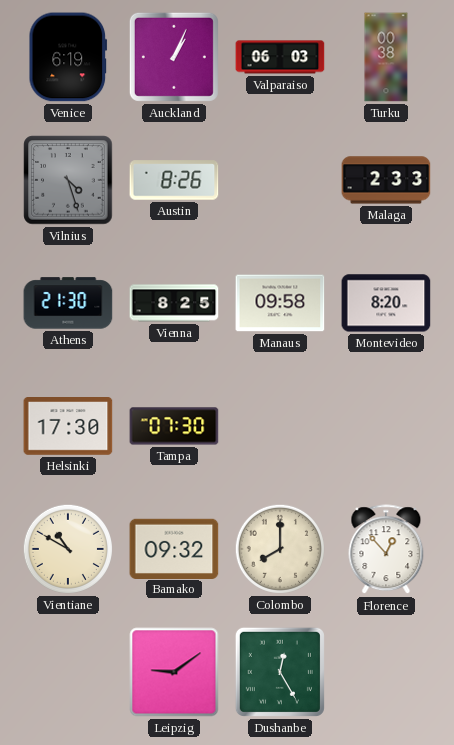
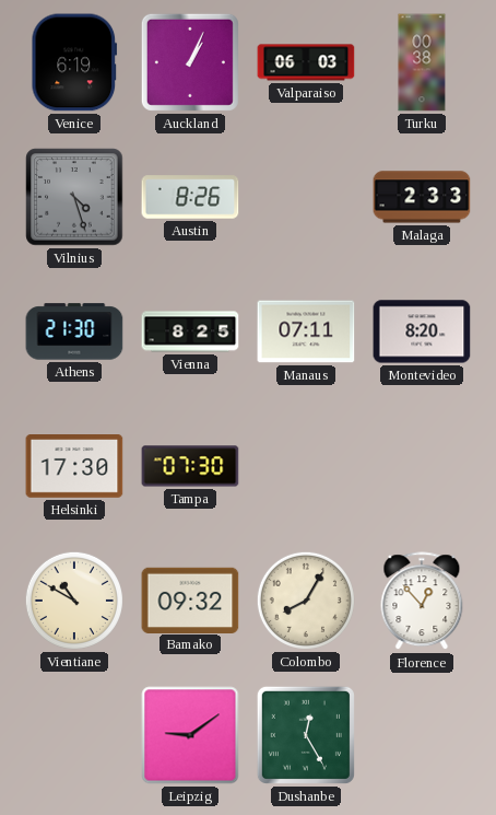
Manaus: 09:58 -> 07:11
Colombo: 8:00 -> 8:05
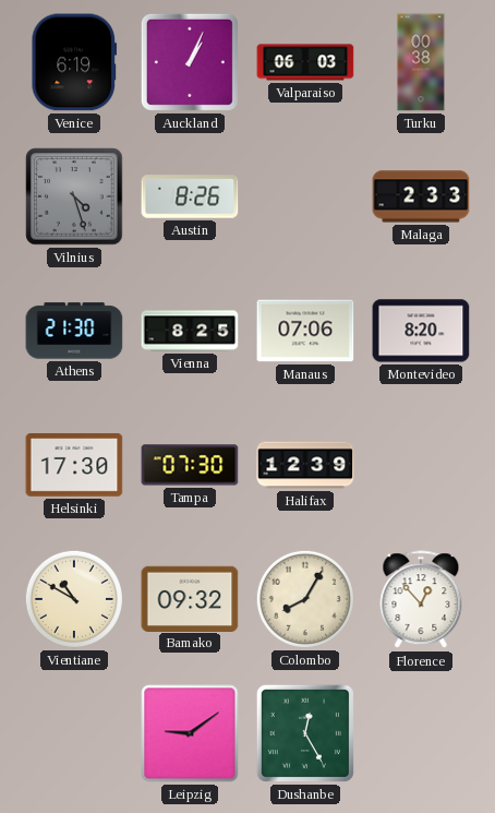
Manaus: 07:11 -> 07:06
Halifax: none -> 12:39
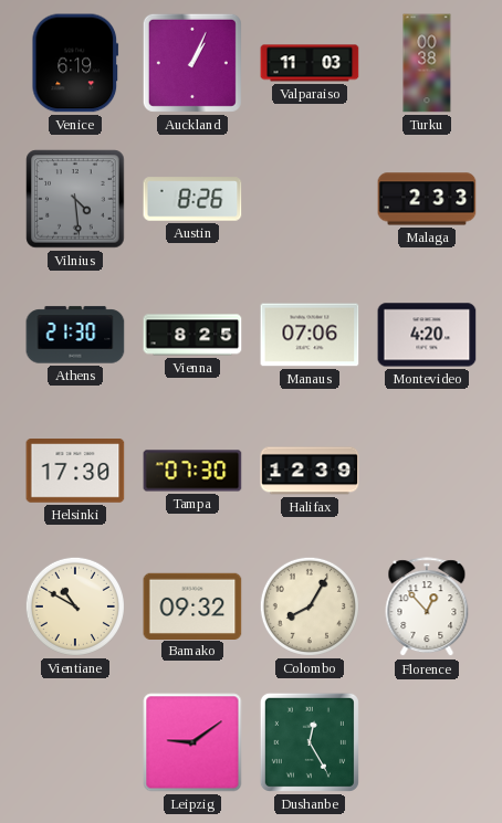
Valparaiso: 06:03 -> 11:03
Vilnius: 4:27 -> 4:29
Montevideo: 8:20 -> 4:20
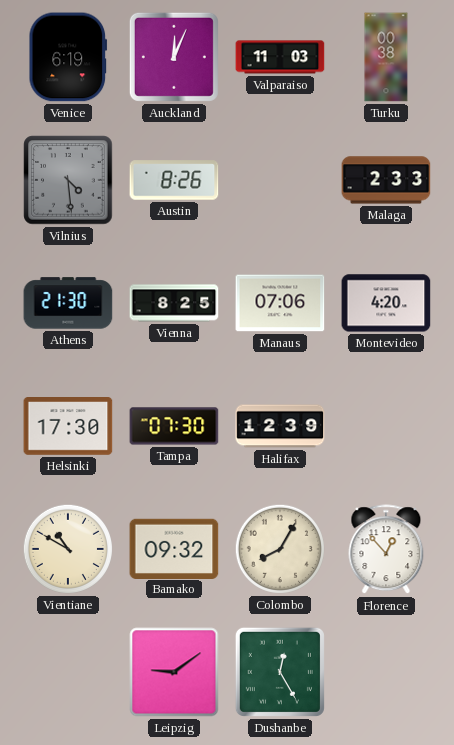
Auckland: 1:04 -> 12:04
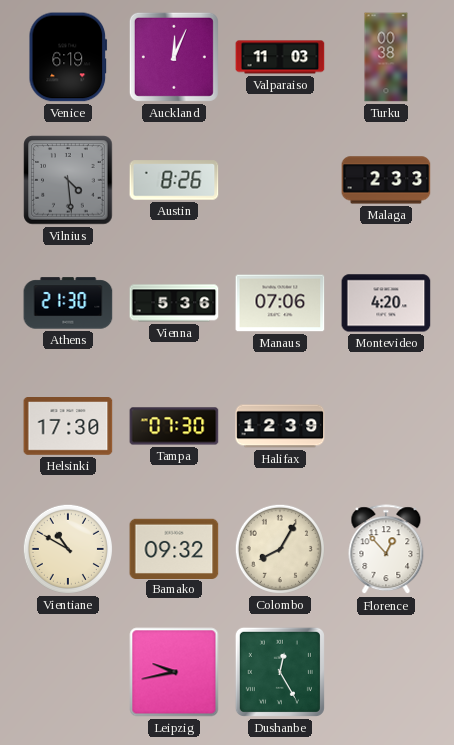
Vienna: 8:25 -> 5:36
Leipzig: 9:09 -> 9:43
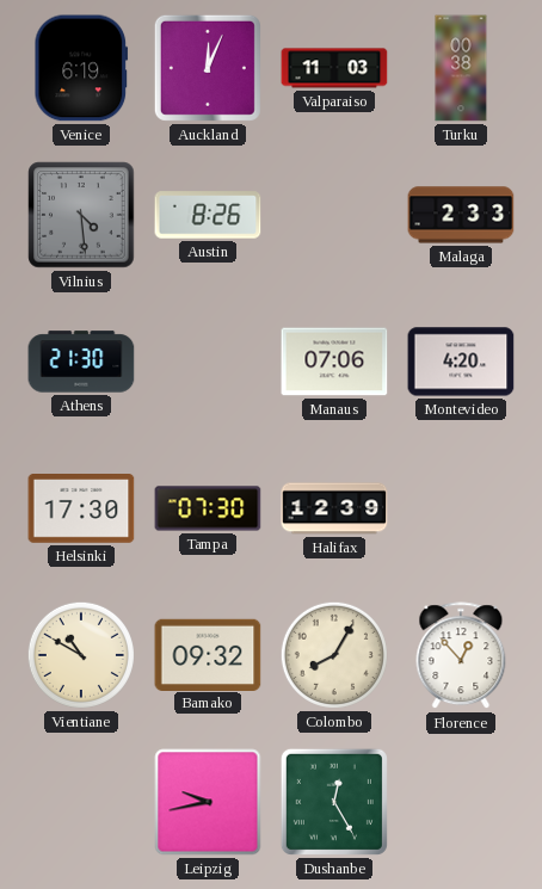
Vienna: 5:36 -> none
